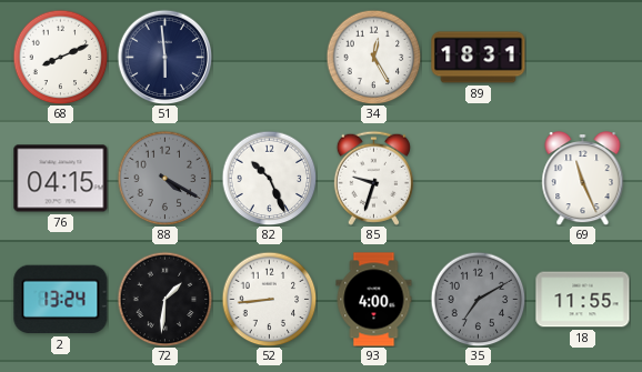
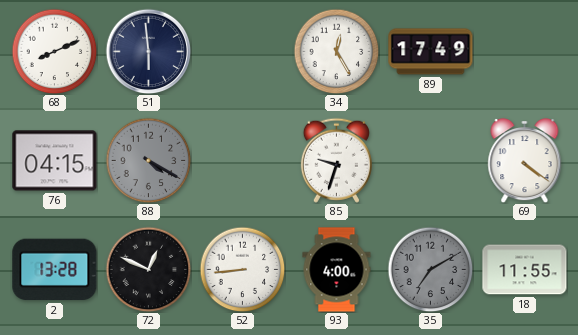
89: 18:31 -> 17:49
82: 10:26 -> none
69: 11:26 -> 4:21
2: 13:24 -> 13:28
72: 1:31 -> 12:49
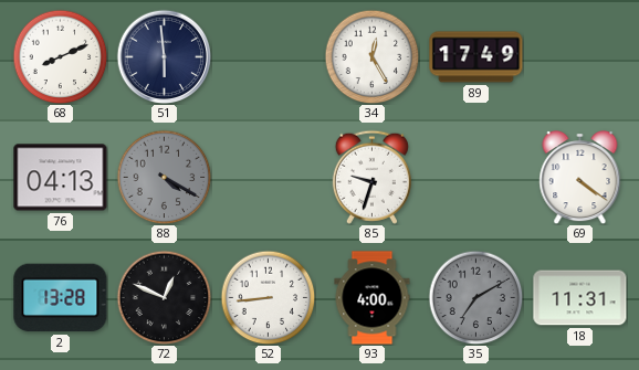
76: 04:15 -> 04:13
18: 11:55 -> 11:31
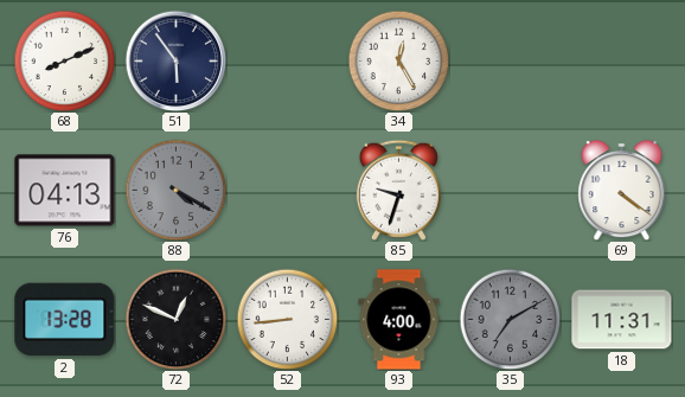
51: 5:59 -> 5:54
89: 17:49 -> none
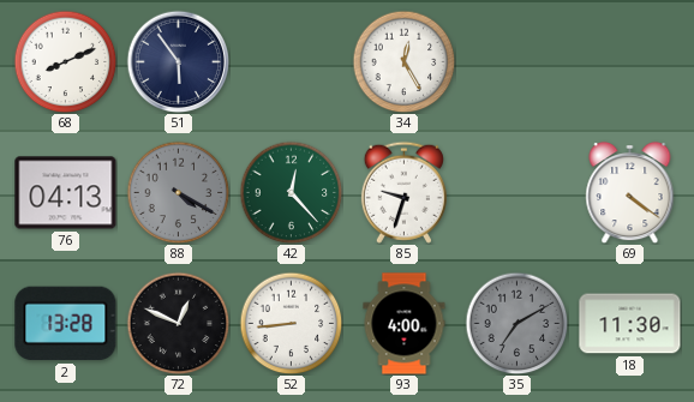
42: none -> 12:23
18: 11:31 -> 11:30
